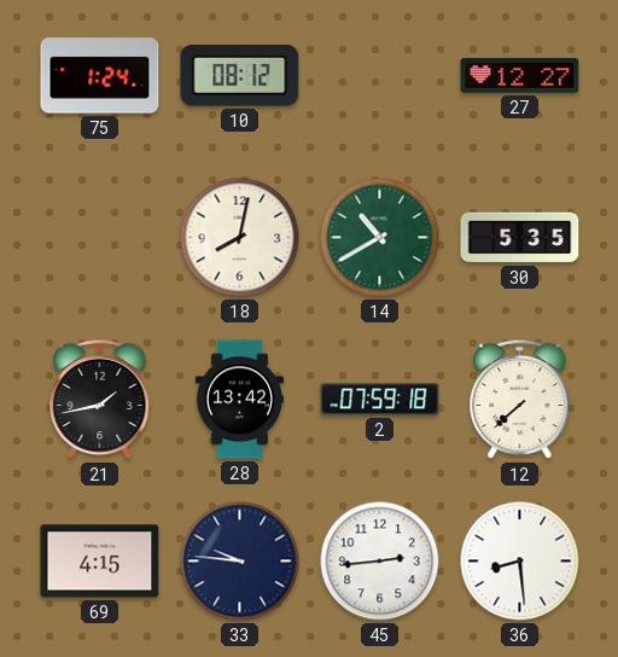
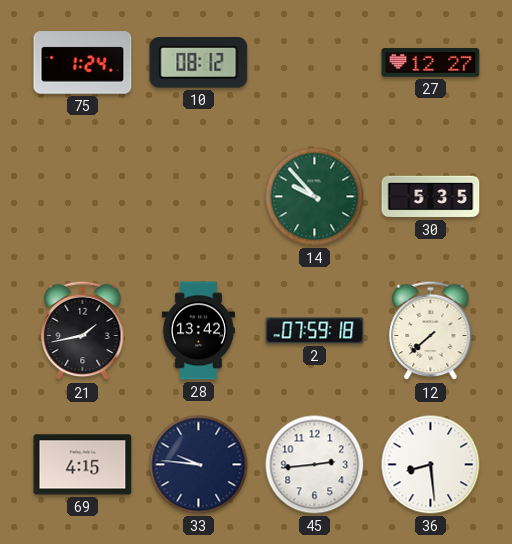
18: 8:02 -> none
14: 10:40 -> 9:53
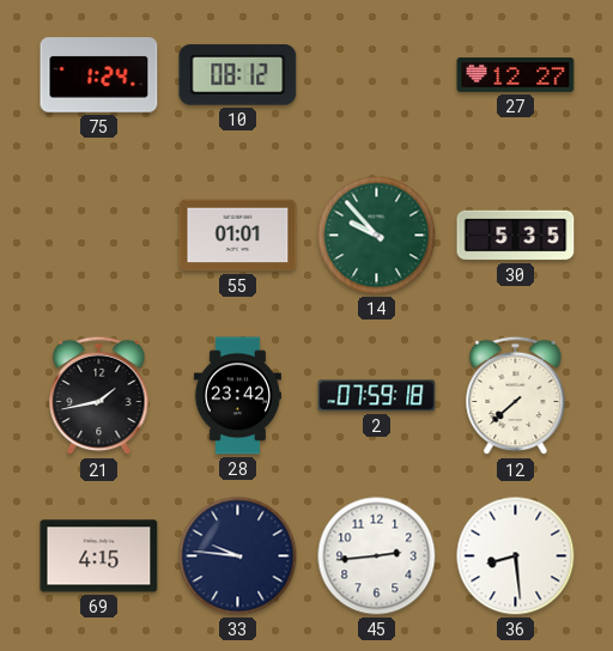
55: none -> 01:01
28: 13:42 -> 23:42
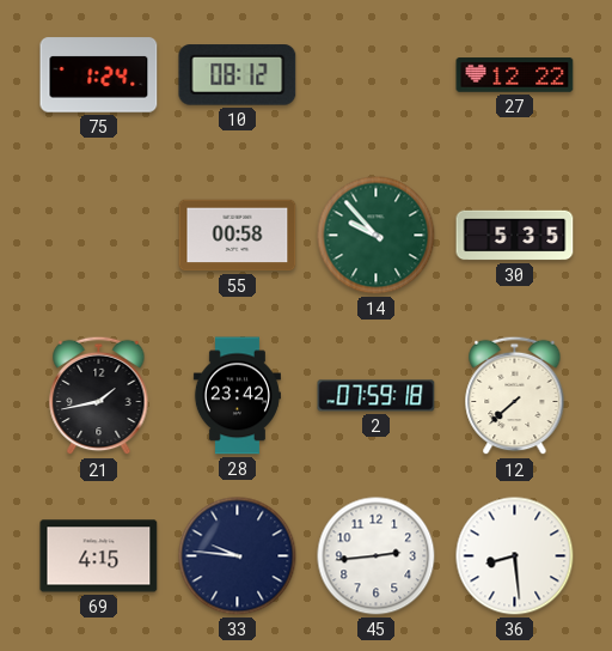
27: 12:27 -> 12:22
55: 01:01 -> 00:58
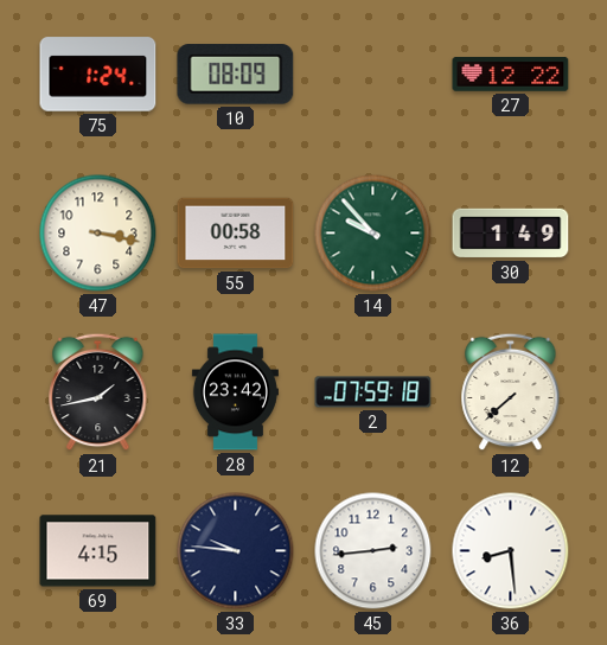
10: 08:12 -> 08:09
47: none -> 3:17
30: 5:35 -> 1:49
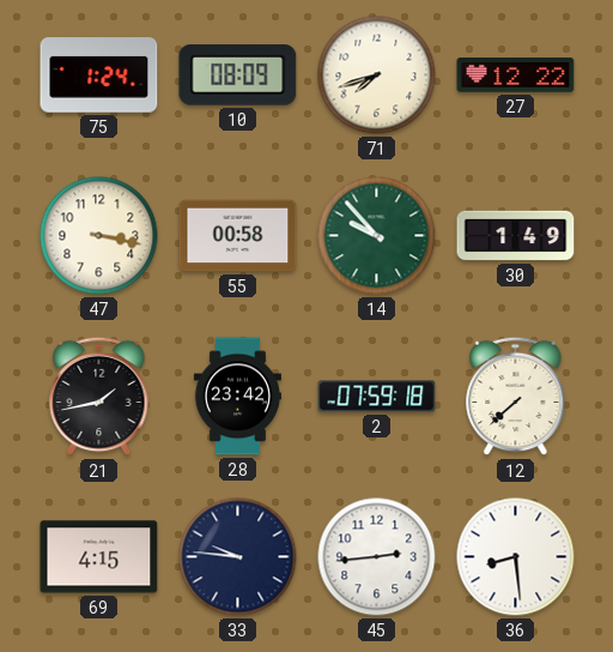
71: none -> 7:42
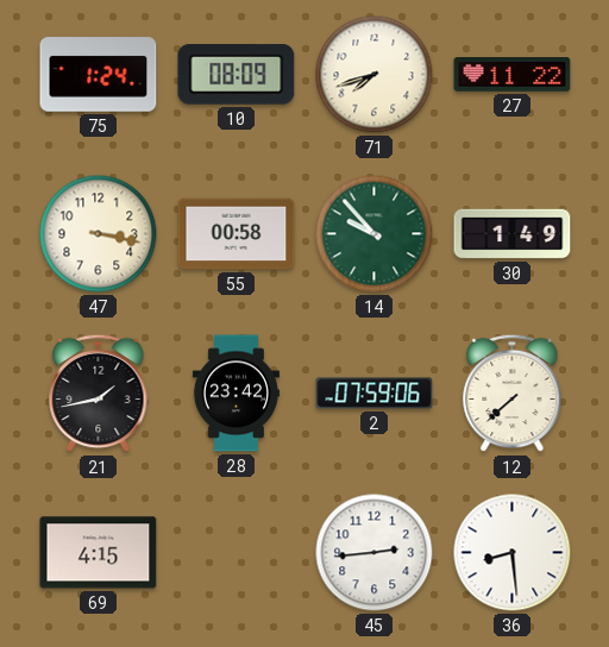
27: 12:22 -> 11:22
2: 07:59:18 -> 07:59:06
33: 9:46 -> none
